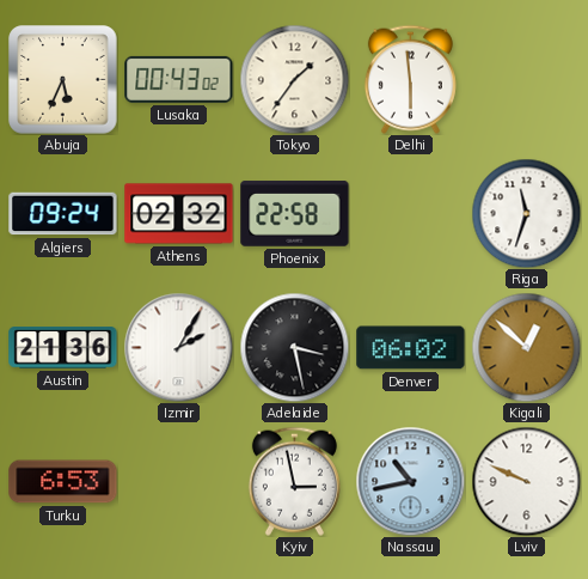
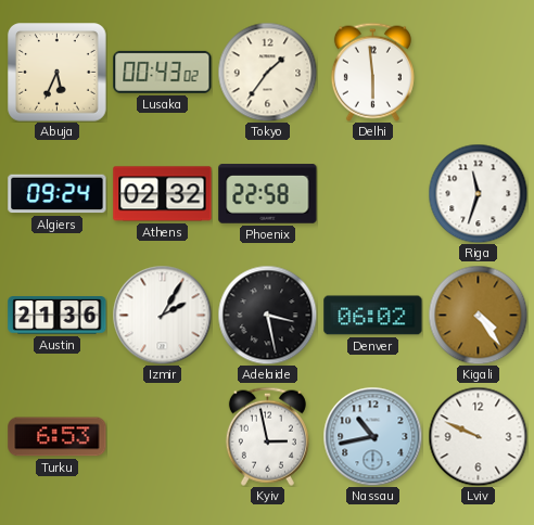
Kigali: 12:52 -> 4:24
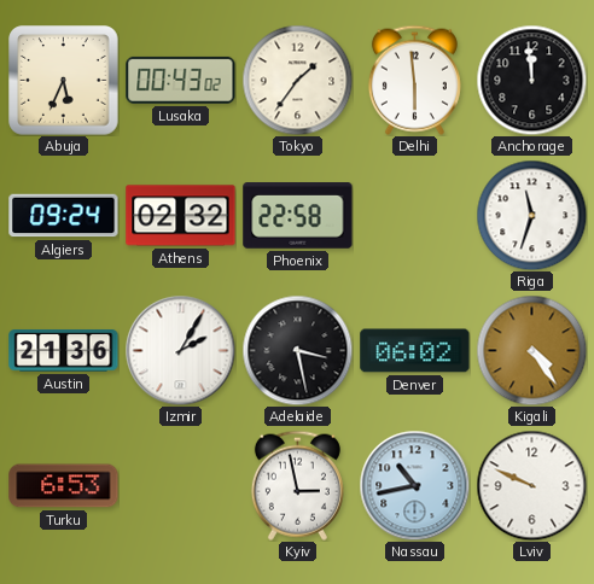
Anchorage: none -> 11:59
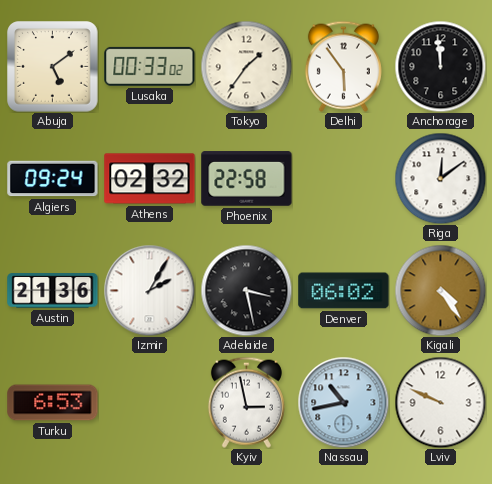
Abuja: 5:34 -> 5:09
Lusaka: 00:43 -> 00:33
Delhi: 5:59 -> 5:54
Riga: 11:33 -> 12:09
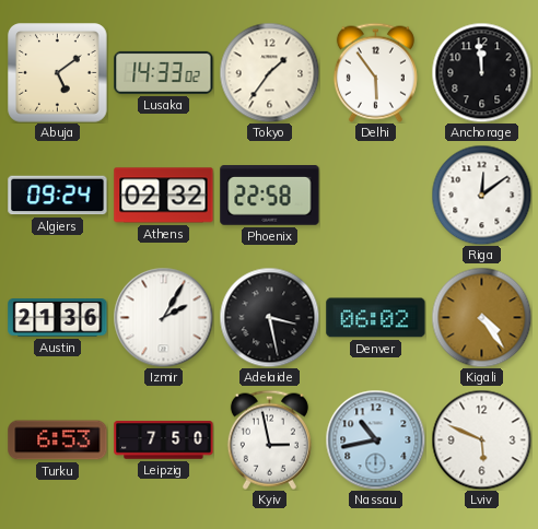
Lusaka: 00:33 -> 14:33
Leipzig: none -> 7:50
Lviv: 9:49 -> 5:49
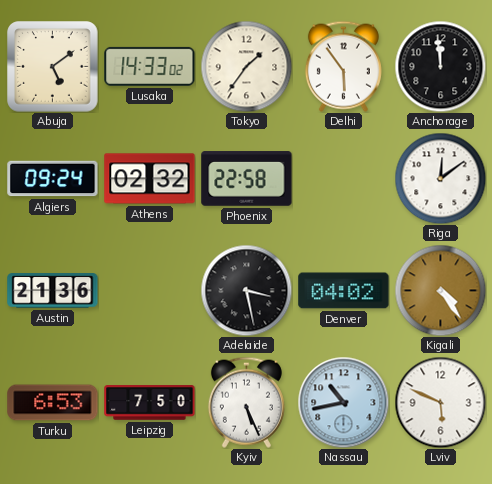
Izmir: 2:05 -> none
Denver: 06:02 -> 04:02
Kyiv: 2:58 -> 5:26
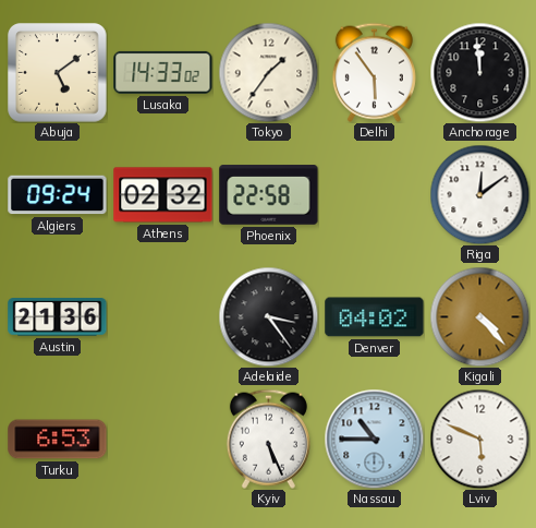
Adelaide: 3:28 -> 3:24
Kigali: 4:24 -> 4:23
Leipzig: 7:50 -> none
Nassau: 10:43 -> 10:45
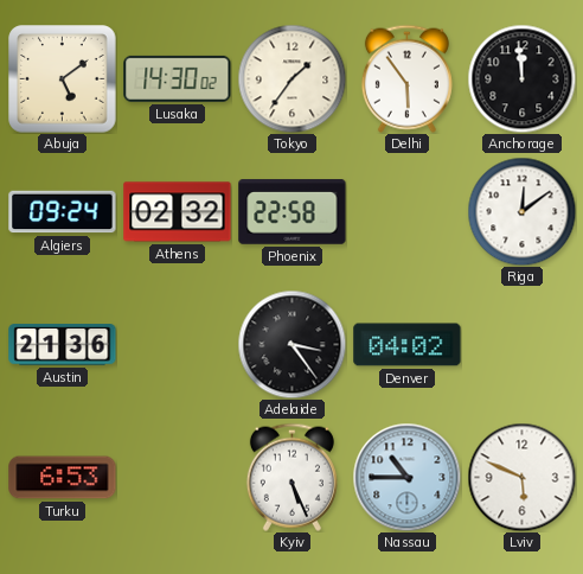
Lusaka: 14:33 -> 14:30
Kigali: 4:23 -> none
